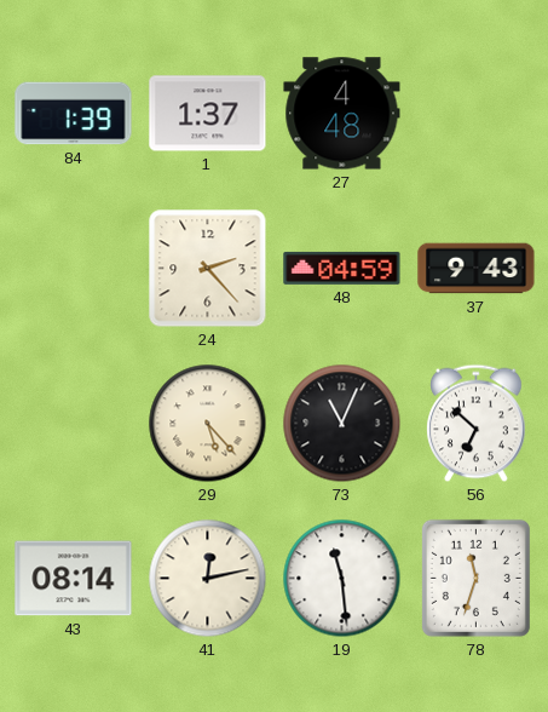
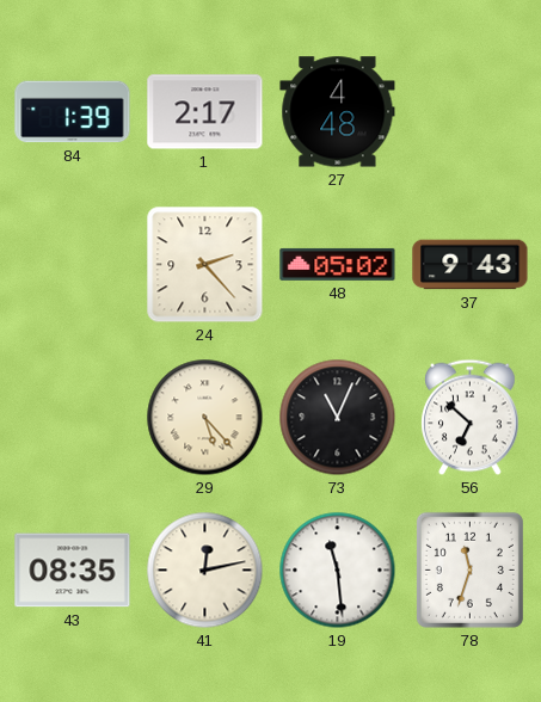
1: 1:37 -> 2:17
48: 04:59 -> 05:02
43: 08:14 -> 08:35
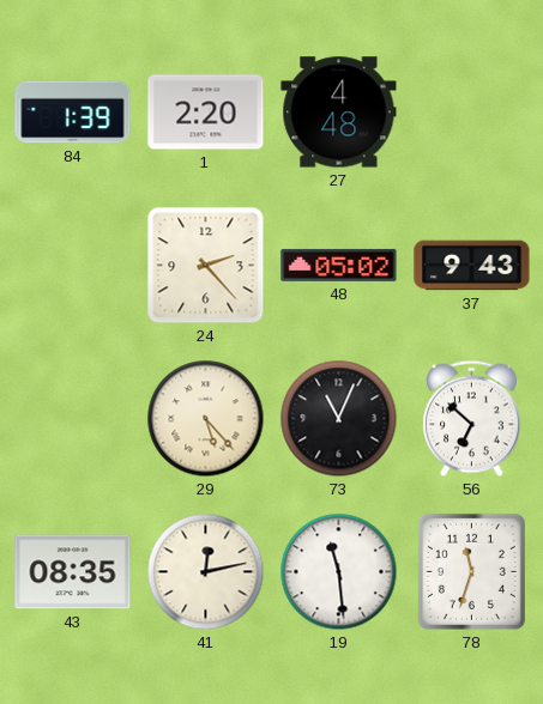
1: 2:17 -> 2:20
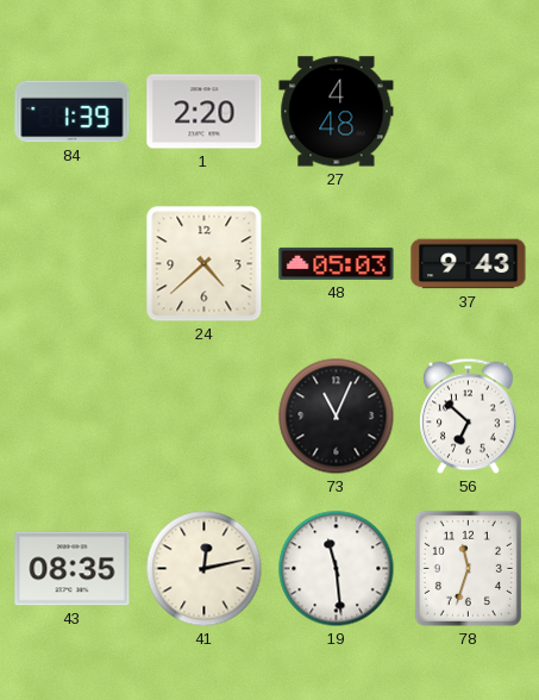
24: 2:23 -> 4:38
48: 05:02 -> 05:03
29: 5:23 -> none
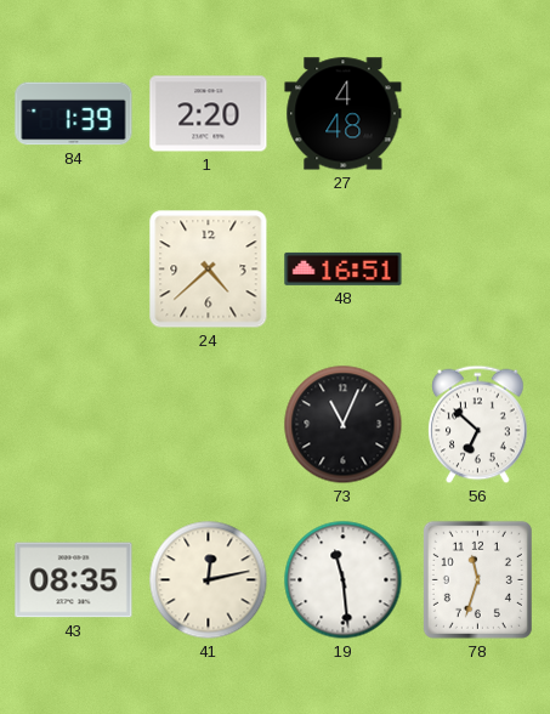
48: 05:03 -> 16:51
37: 9:43 -> none
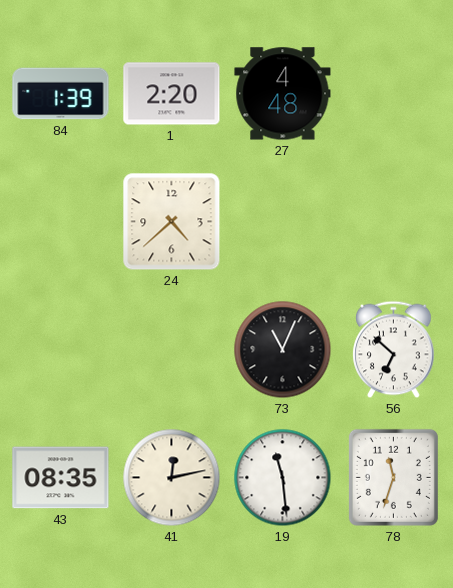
48: 16:51 -> none
